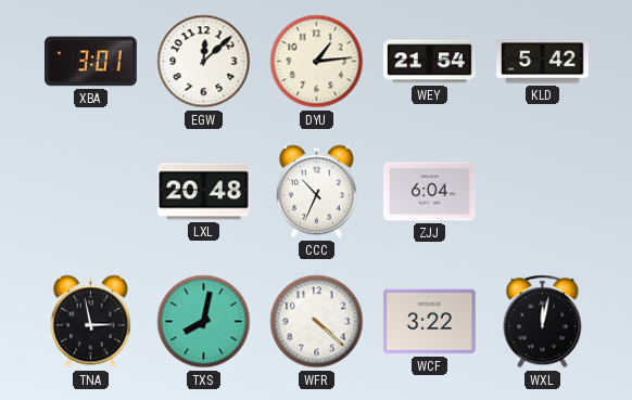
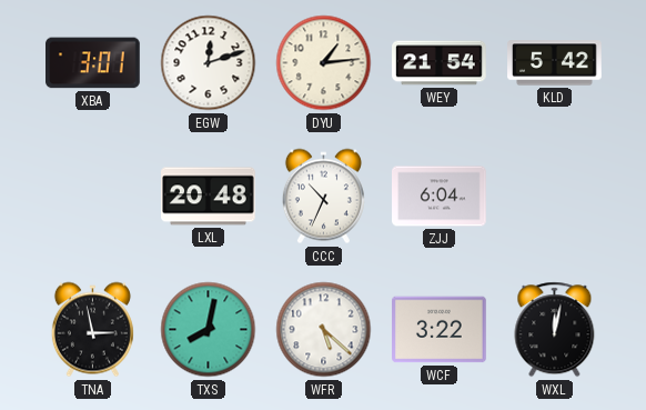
EGW: 12:08 -> 12:12
WFR: 4:22 -> 5:22
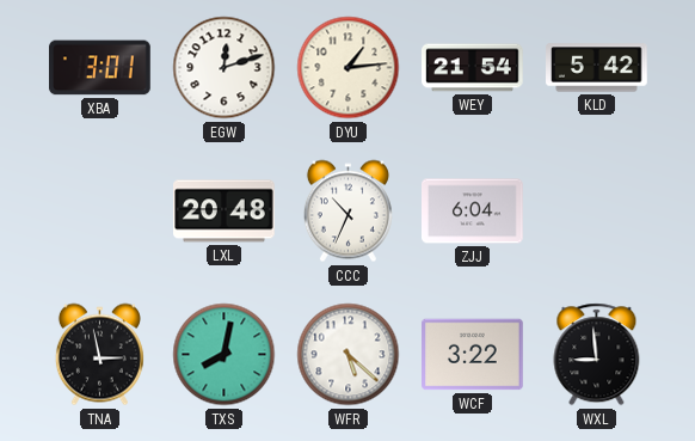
WXL: 12:02 -> 8:59
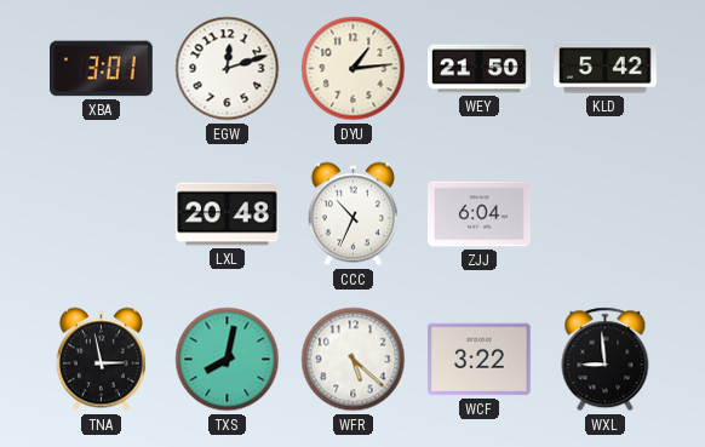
WEY: 21:54 -> 21:50
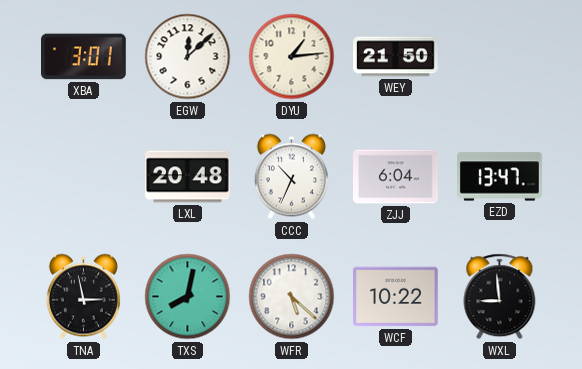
EGW: 12:12 -> 12:08
KLD: 5:42 -> none
EZD: none -> 13:47
WCF: 3:22 -> 10:22
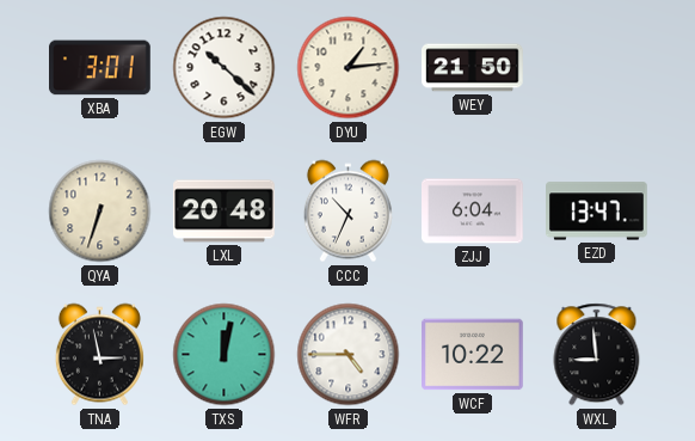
EGW: 12:08 -> 10:22
QYA: none -> 6:33
TXS: 8:02 -> 12:02
WFR: 5:22 -> 4:45
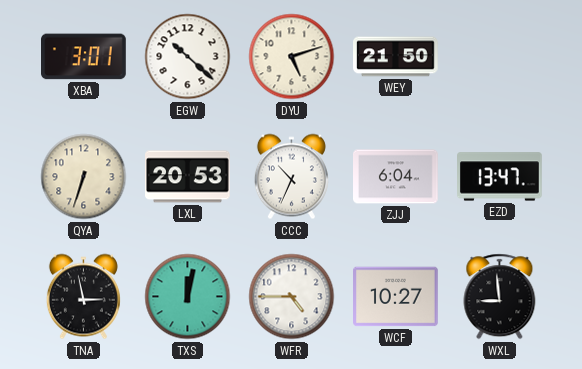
DYU: 1:14 -> 5:12
LXL: 20:48 -> 20:53
WCF: 10:22 -> 10:27
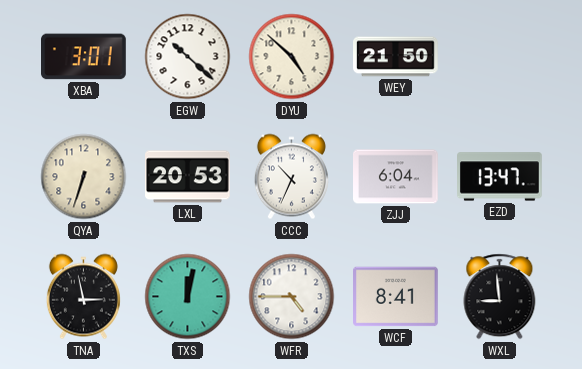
DYU: 5:12 -> 4:52
WCF: 10:27 -> 8:41
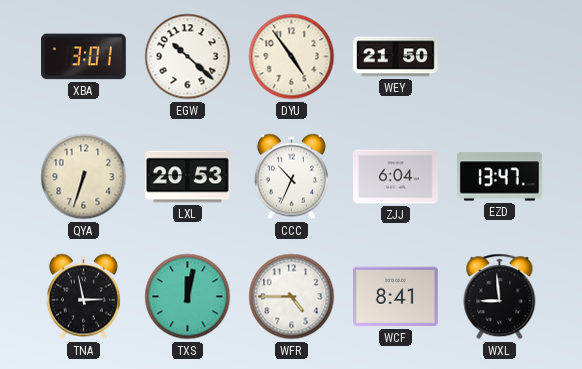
DYU: 4:52 -> 4:54
